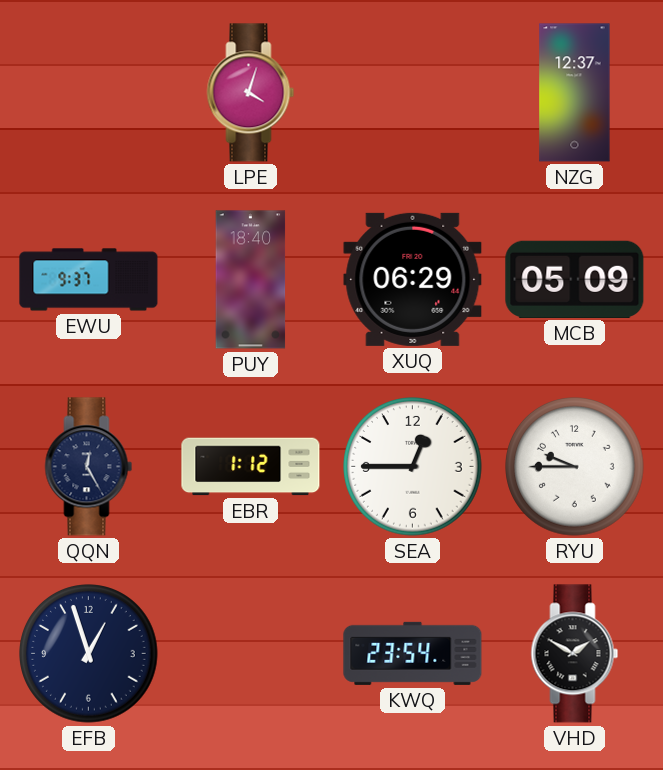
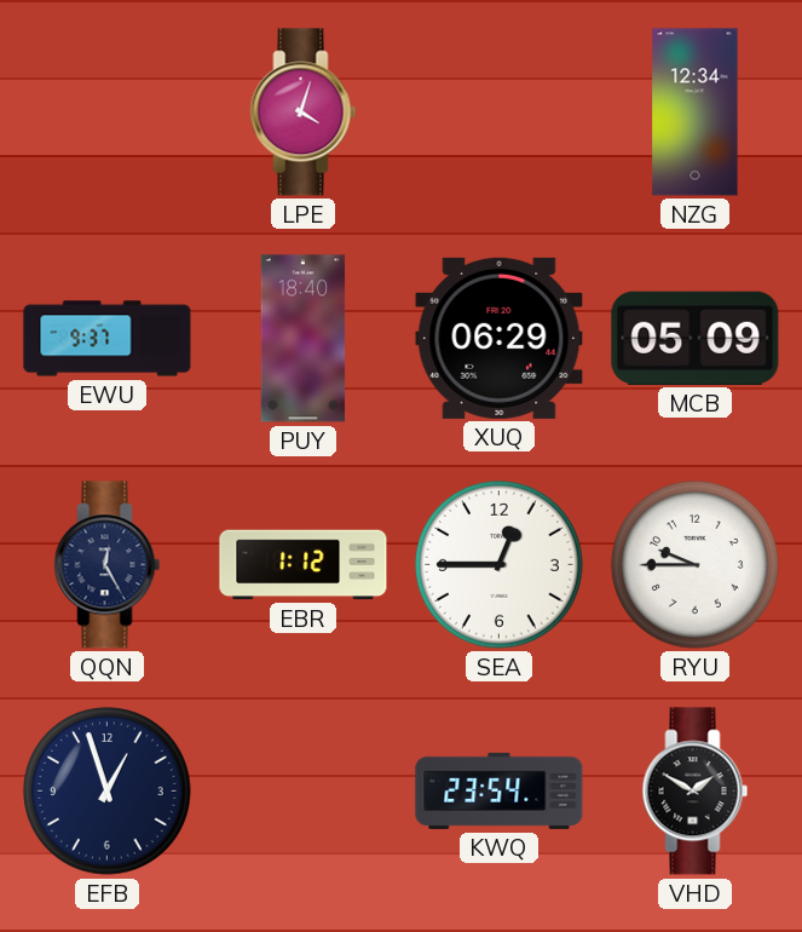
NZG: 12:37 -> 12:34
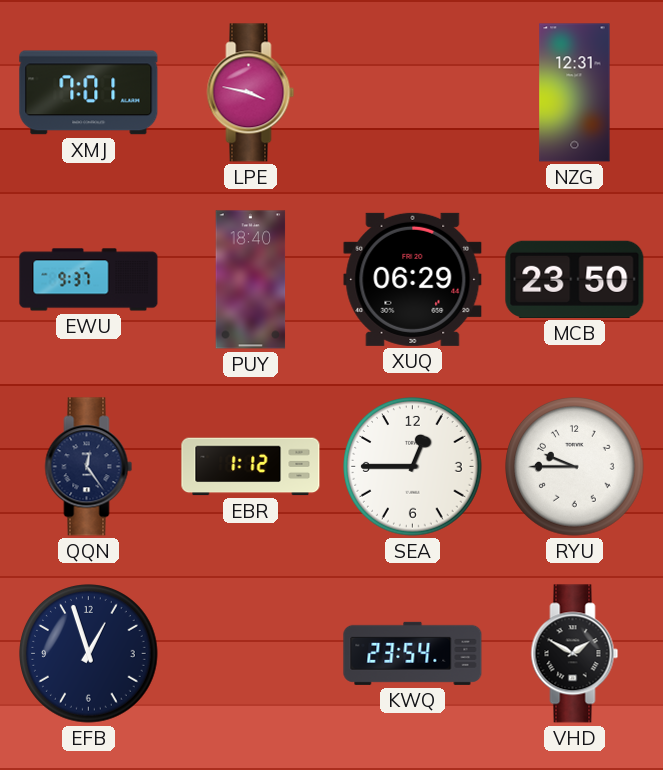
XMJ: none -> 7:01
LPE: 4:03 -> 3:47
NZG: 12:34 -> 12:31
MCB: 05:09 -> 23:50
QQN: 12:25 -> 12:24
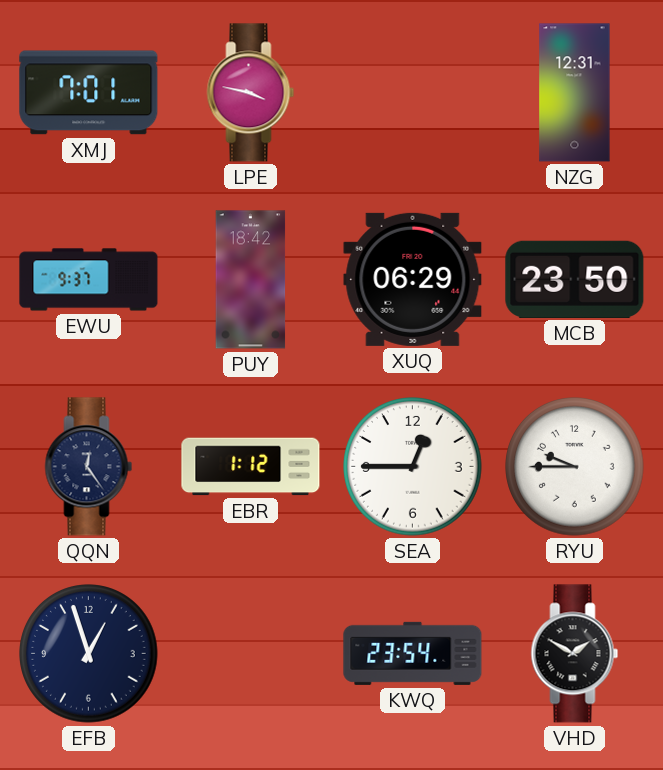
PUY: 18:40 -> 18:42
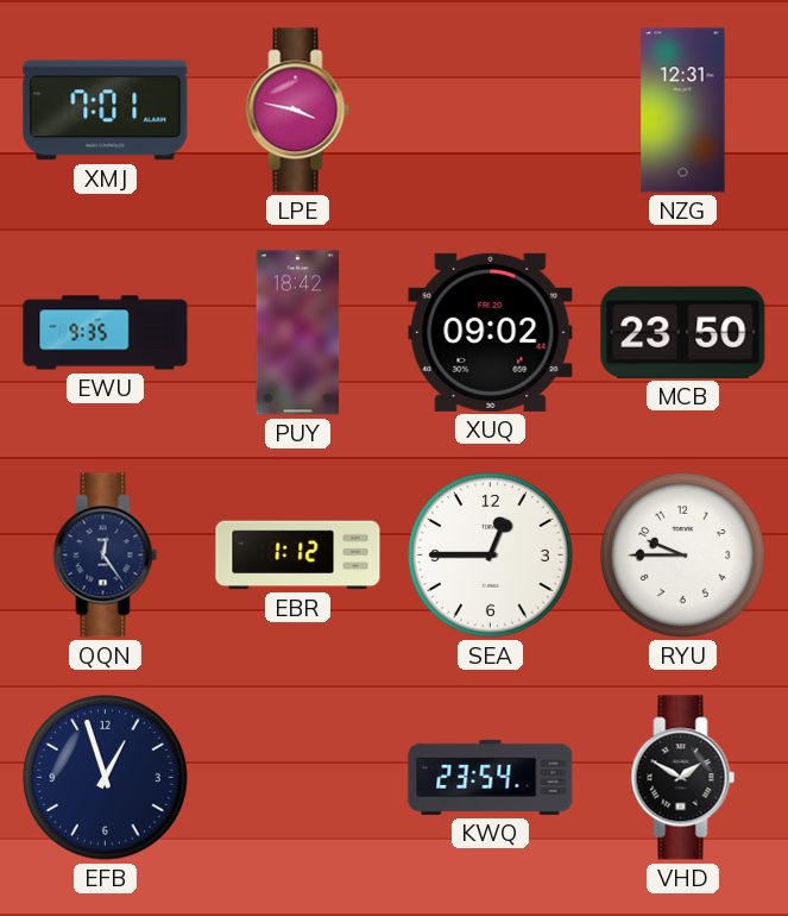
EWU: 9:37 -> 9:35
XUQ: 06:29 -> 09:02
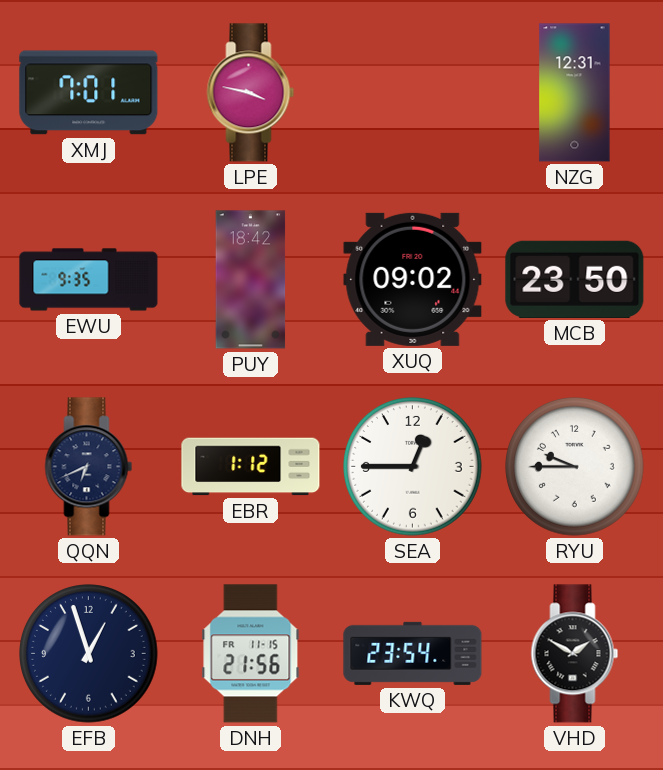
QQN: 12:24 -> 6:41
DNH: none -> 21:56
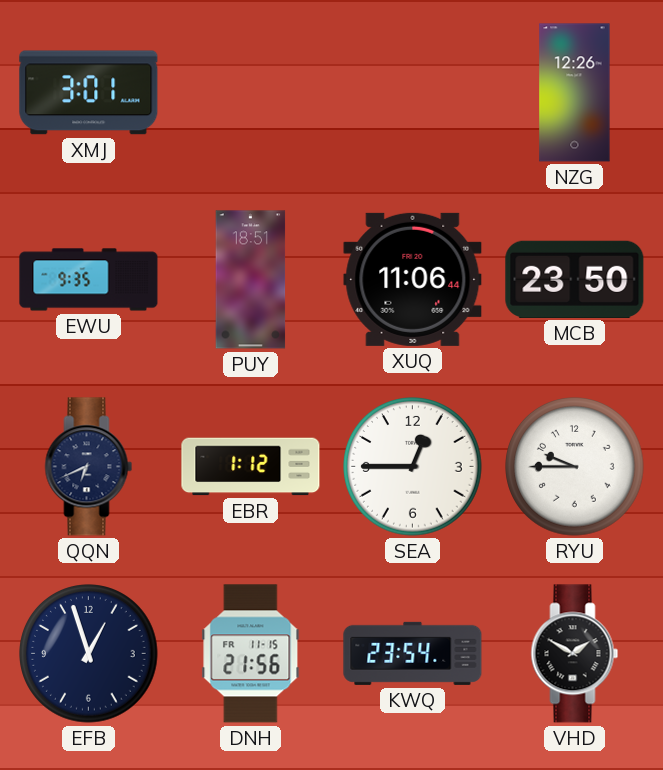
XMJ: 7:01 -> 3:01
LPE: 3:47 -> none
NZG: 12:31 -> 12:26
PUY: 18:42 -> 18:51
XUQ: 09:02 -> 11:06
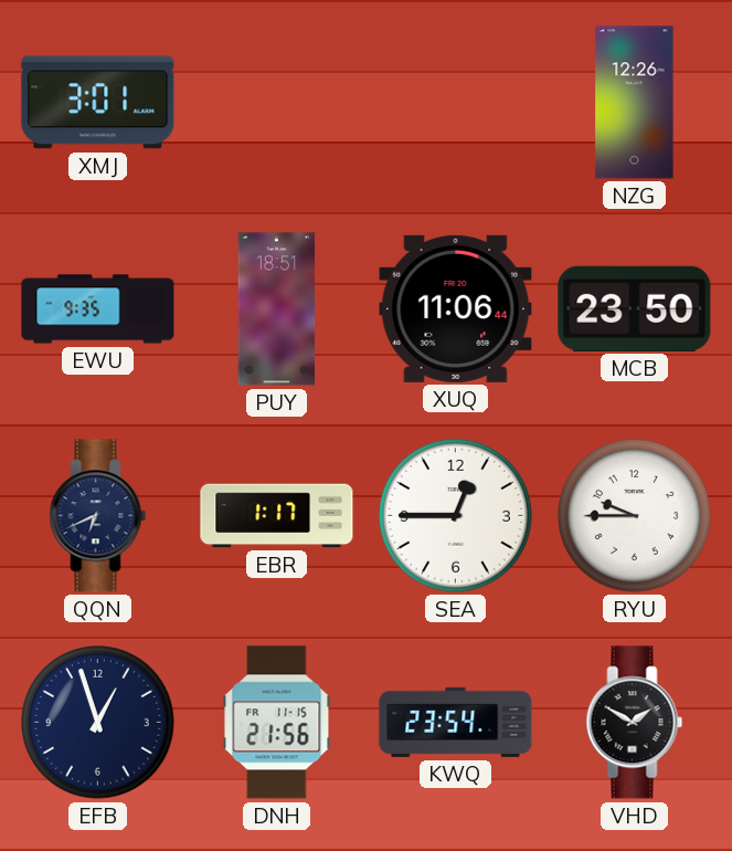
EBR: 1:12 -> 1:17
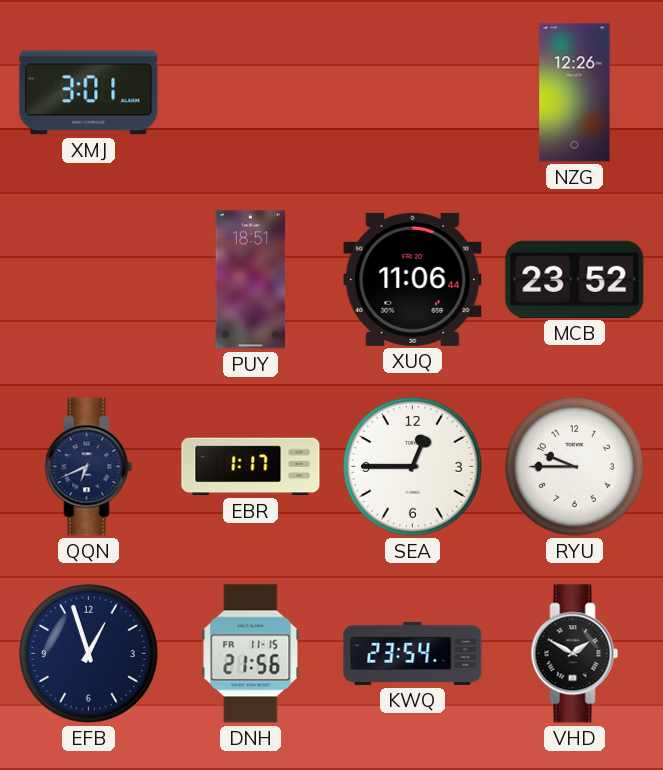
EWU: 9:35 -> none
MCB: 23:50 -> 23:52
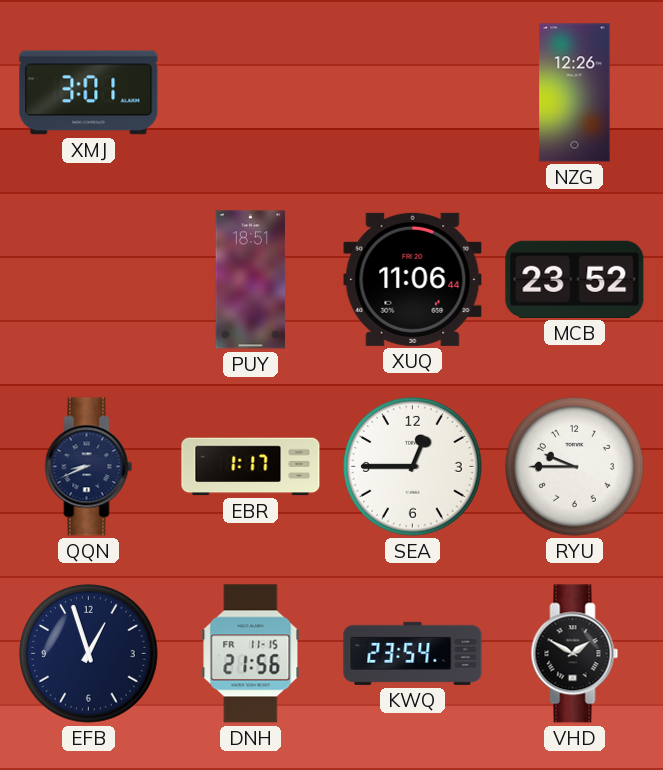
QQN: 6:41 -> 8:41
